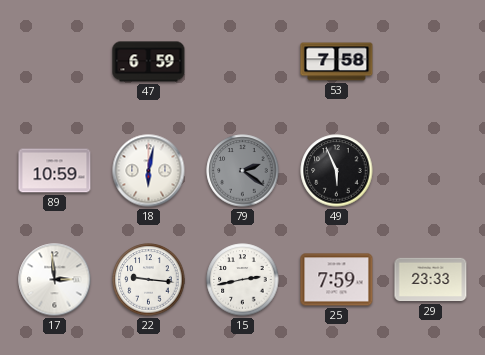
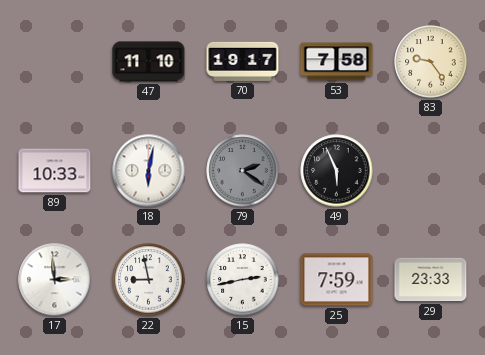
47: 6:59 -> 11:10
70: none -> 19:17
83: none -> 9:24
89: 10:59 -> 10:33
22: 9:16 -> 8:58
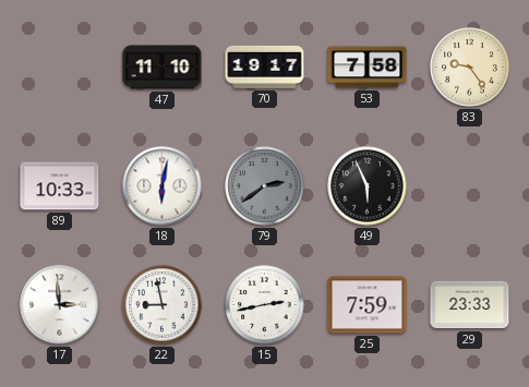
79: 2:21 -> 2:39
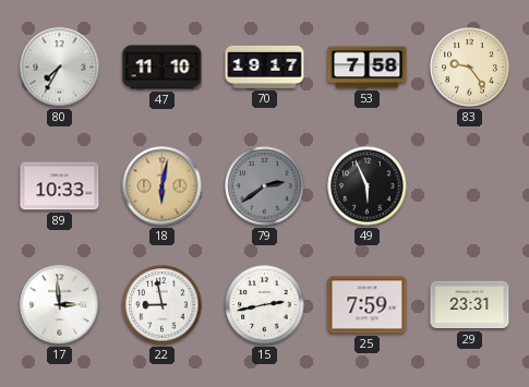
80: none -> 7:35
18 dial: white -> champagne
29: 23:33 -> 23:31
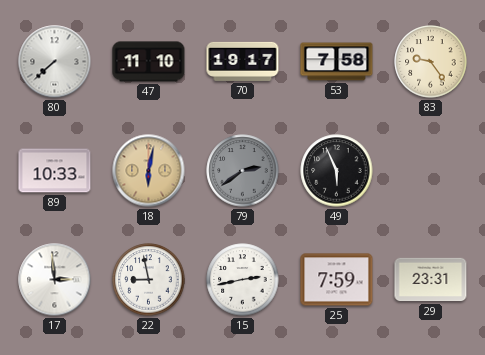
80: 7:35 -> 7:38
